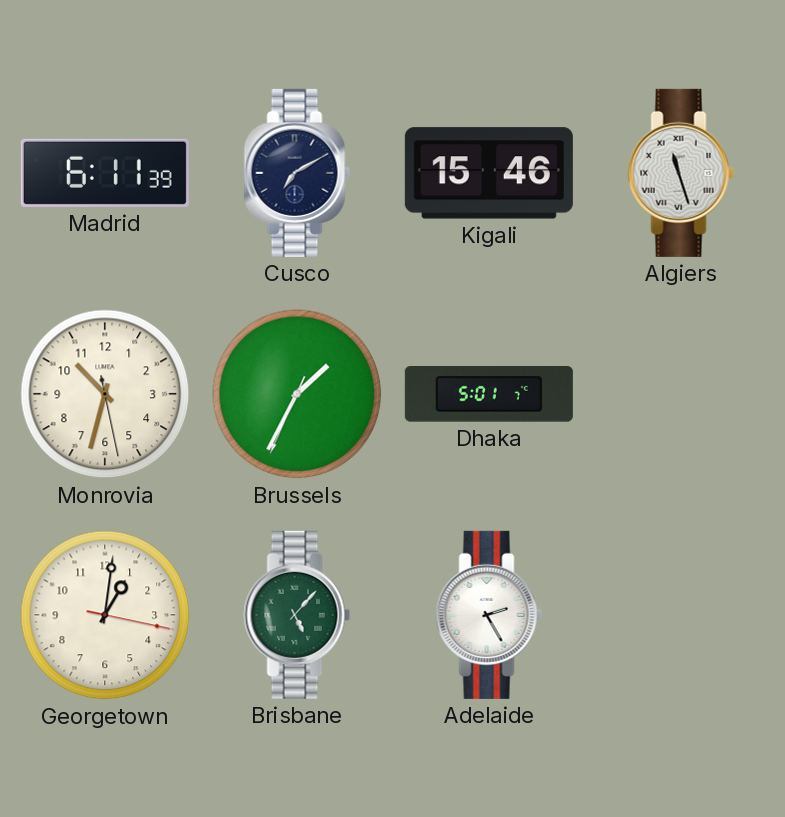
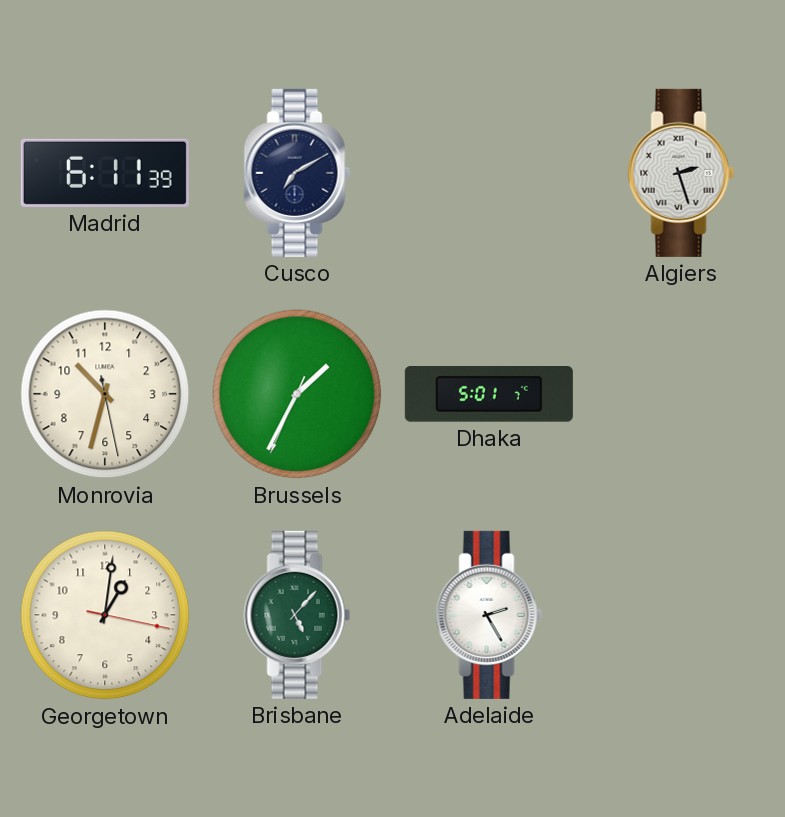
Kigali: 15:46 -> none
Algiers: 11:27 -> 2:27
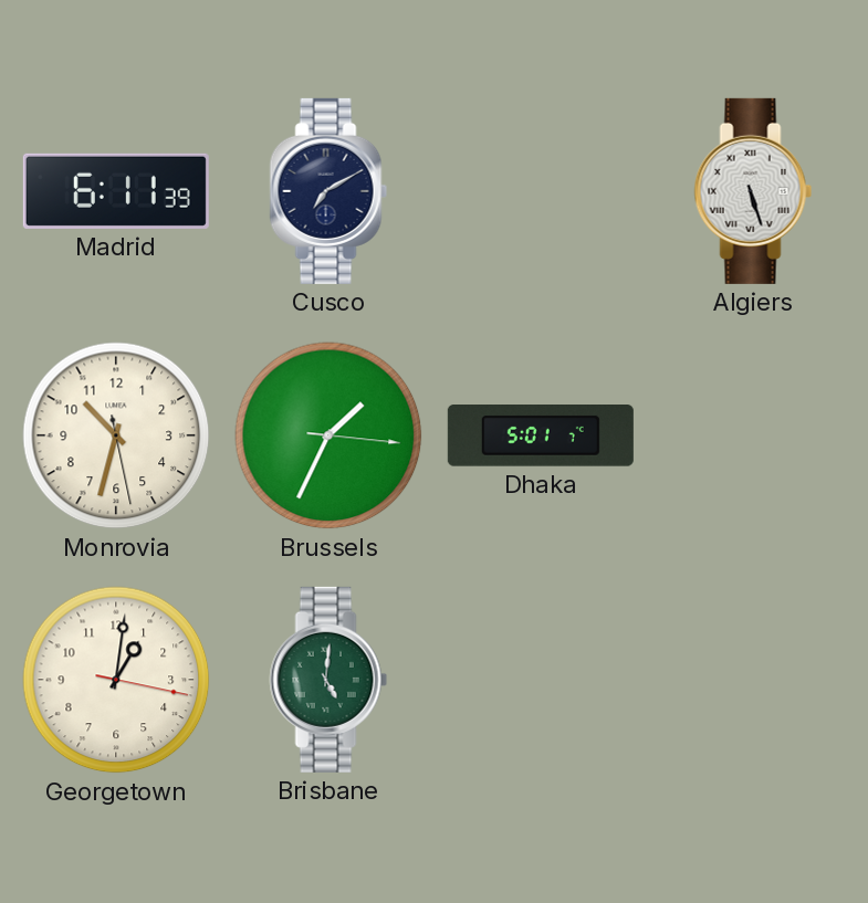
Algiers: 2:27 -> 5:27
Brussels: 1:34:34 -> 1:34:16
Brisbane: 5:07 -> 5:01
Adelaide: 2:25 -> none
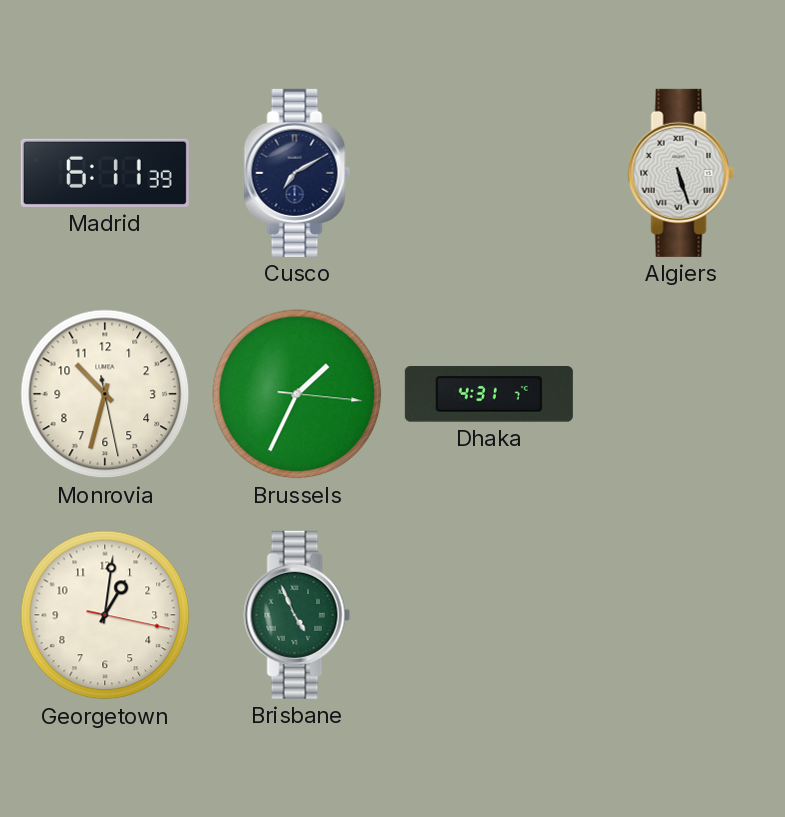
Dhaka: 5:01 -> 4:31
Brisbane: 5:01 -> 4:56
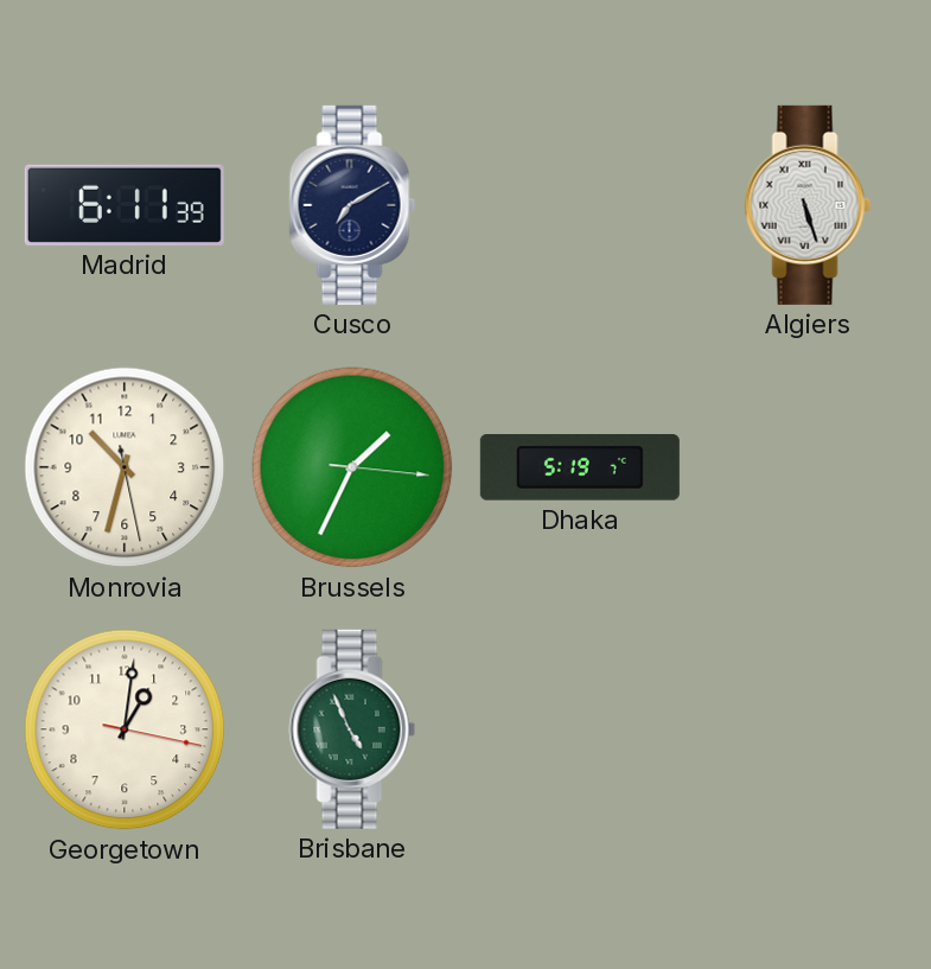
Dhaka: 4:31 -> 5:19
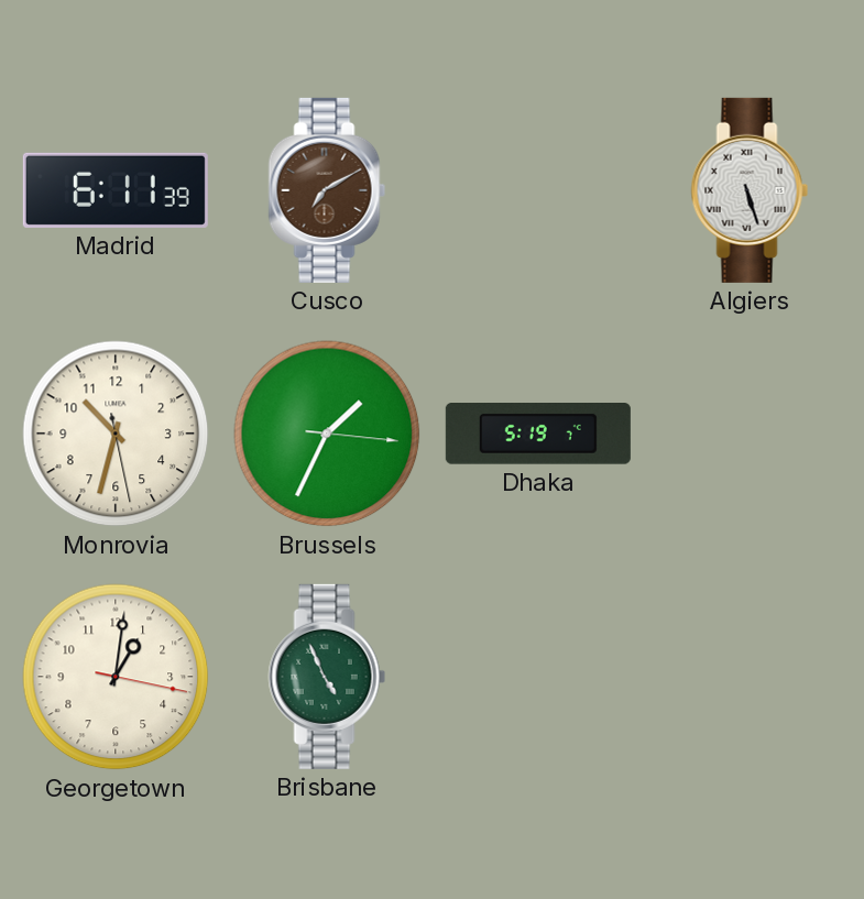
Cusco dial: navy -> brown
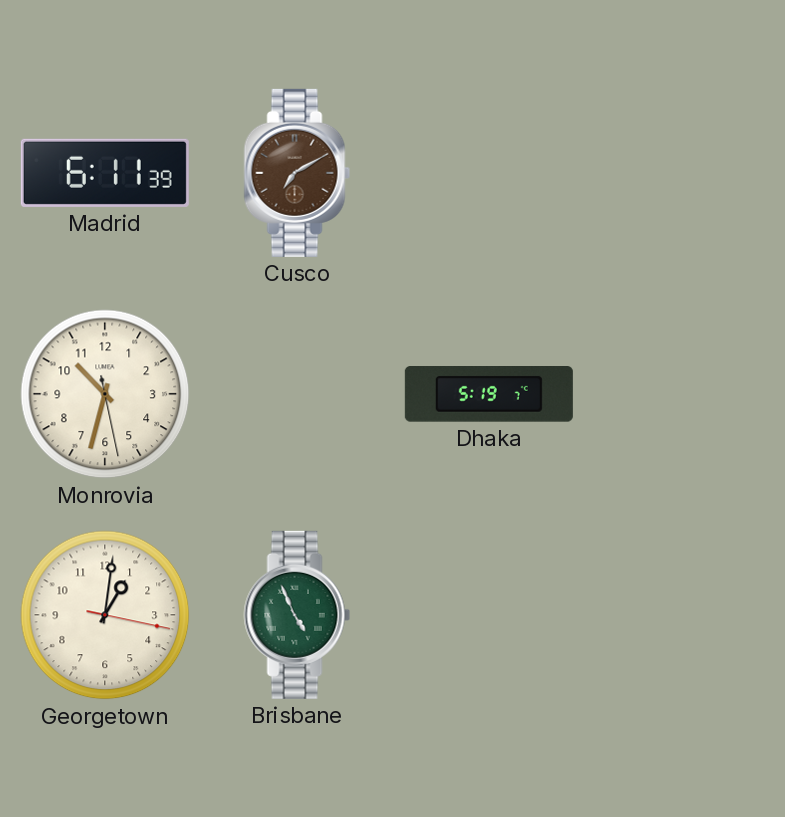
Algiers: 5:27 -> none
Brussels: 1:34 -> none
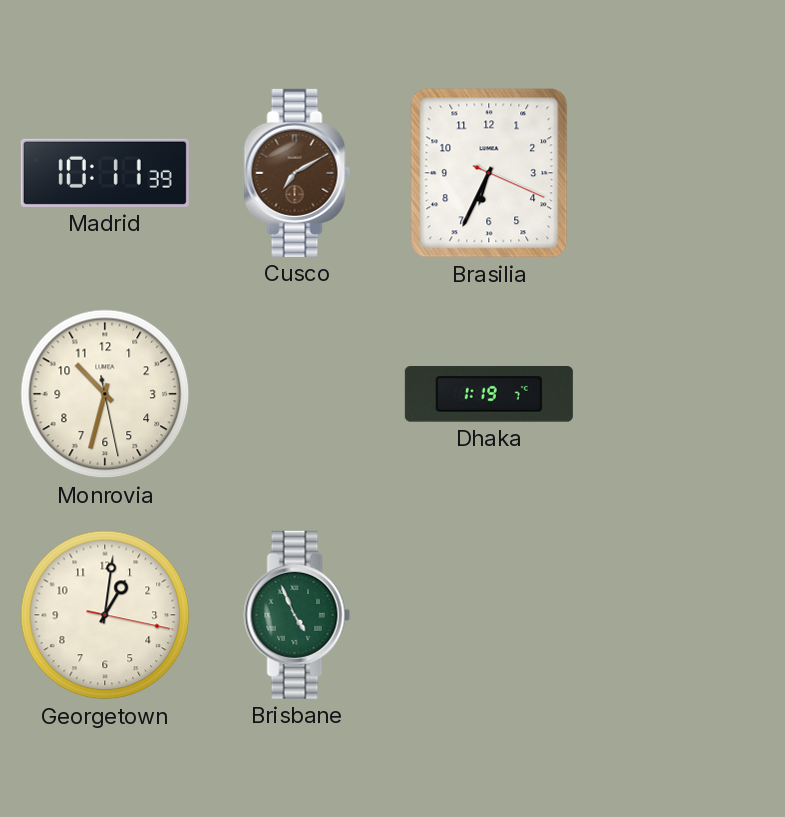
Madrid: 6:11 -> 10:11
Brasilia: none -> 6:34
Dhaka: 5:19 -> 1:19
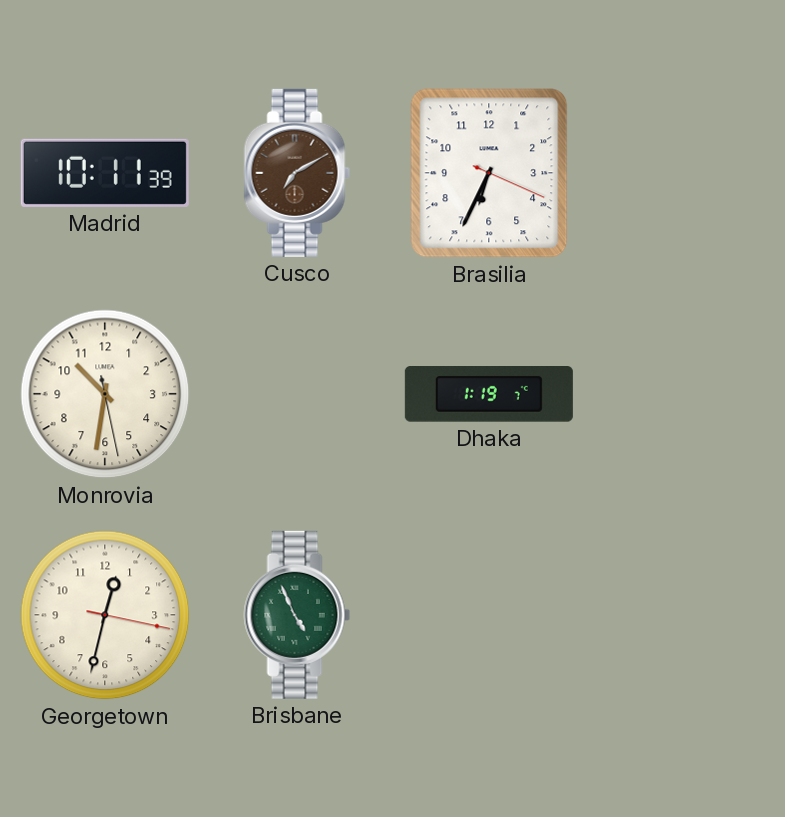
Monrovia: 10:32 -> 10:31
Georgetown: 1:01 -> 12:32
